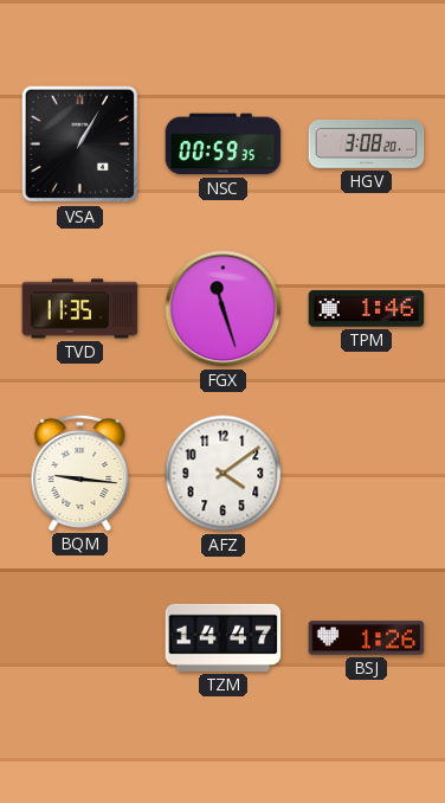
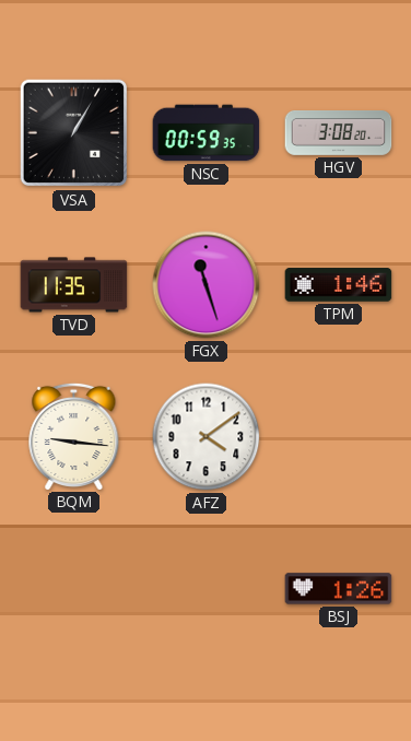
TZM: 14:47 -> none
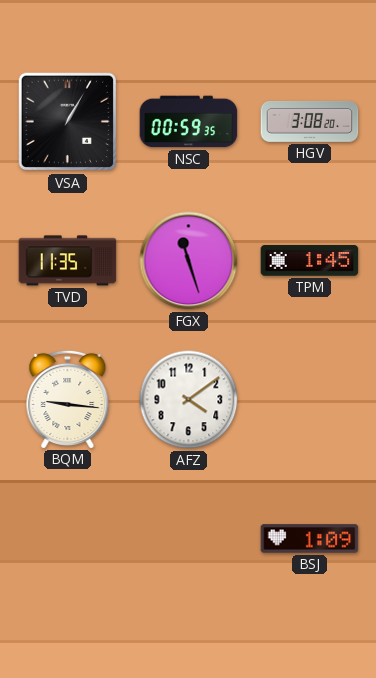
TPM: 1:46 -> 1:45
BSJ: 1:26 -> 1:09
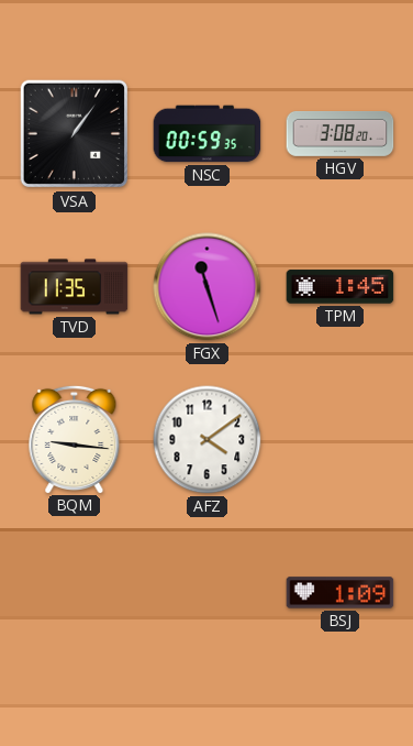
VSA: 1:05 -> 1:06
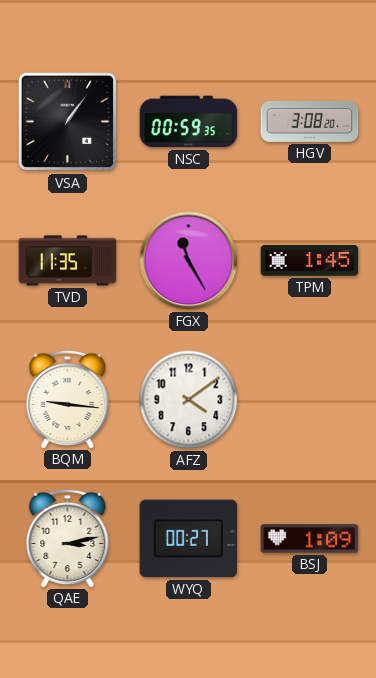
FGX: 11:27 -> 11:25
QAE: none -> 3:13
WYQ: none -> 00:27
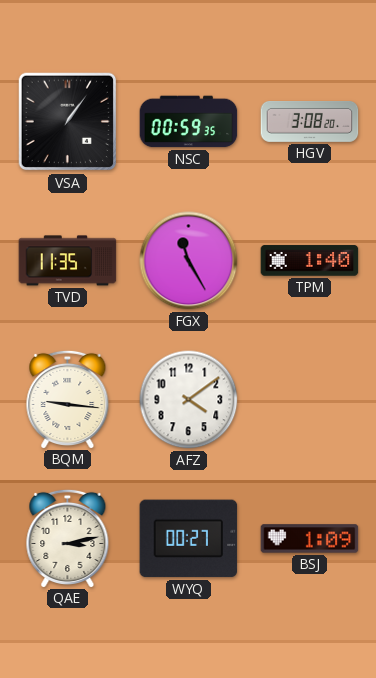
TPM: 1:45 -> 1:40
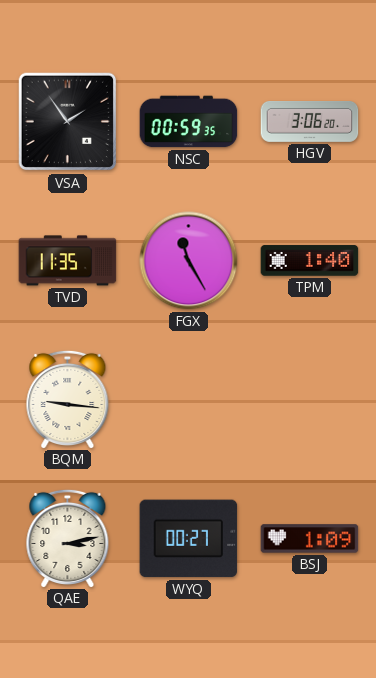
VSA: 1:06 -> 1:54
HGV: 3:08 -> 3:06
AFZ: 4:09 -> none
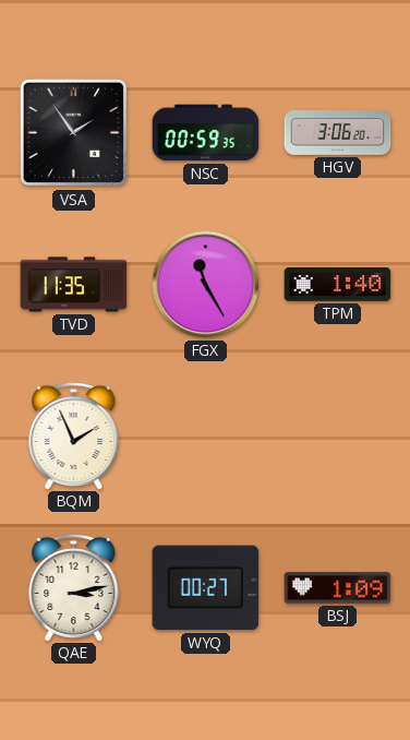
BQM: 9:16 -> 1:56
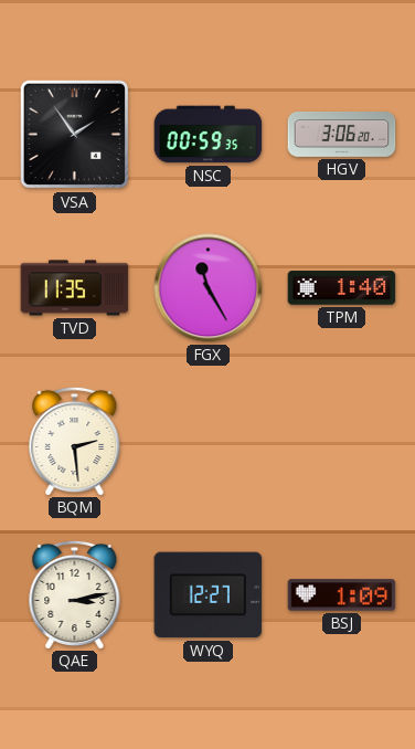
BQM: 1:56 -> 2:29
WYQ: 00:27 -> 12:27
